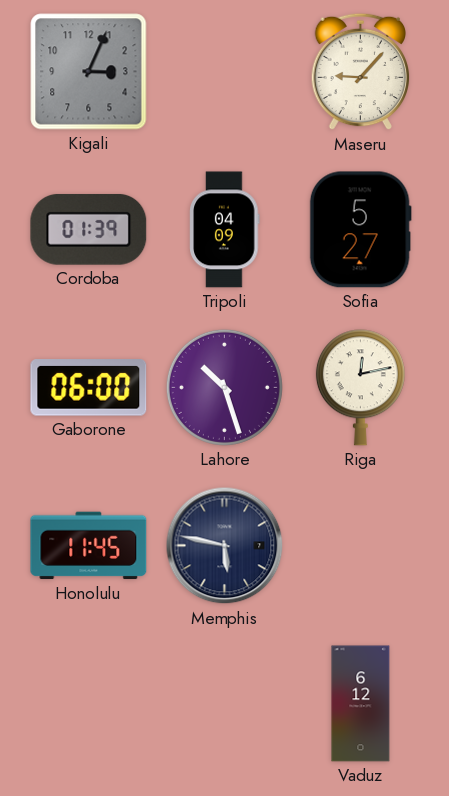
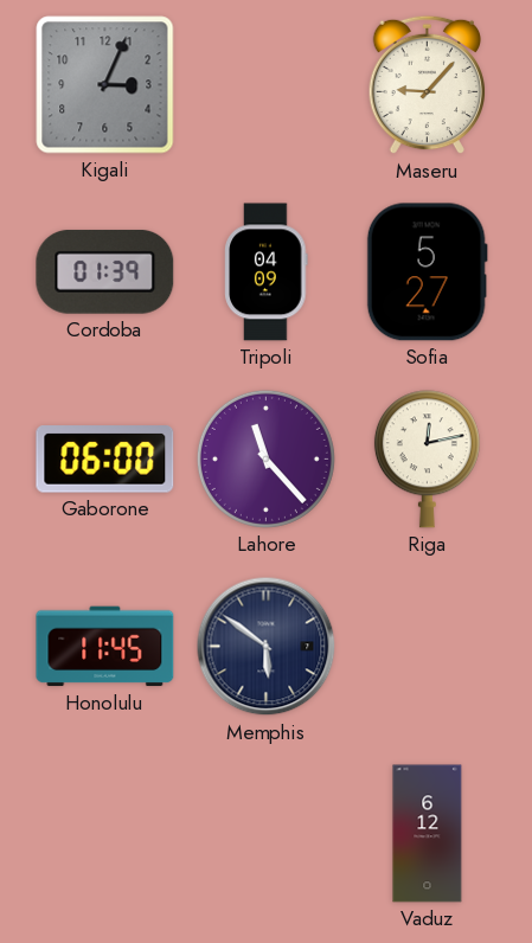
Lahore: 10:27 -> 11:23
Memphis: 5:47 -> 5:51
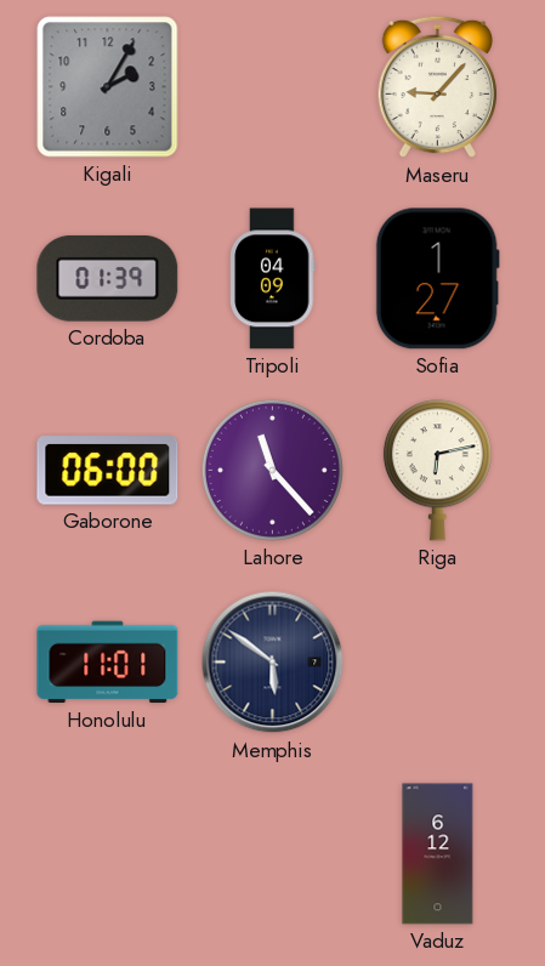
Kigali: 3:04 -> 2:05
Sofia: 5:27 -> 1:27
Riga: 12:13 -> 6:13
Honolulu: 11:45 -> 11:01
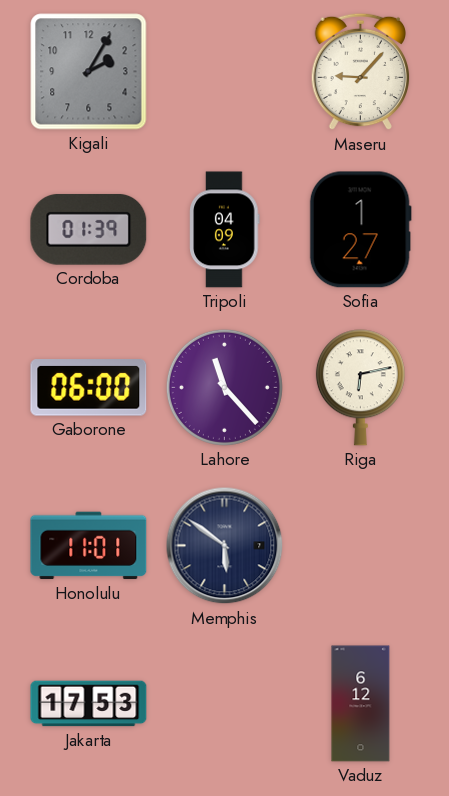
Jakarta: none -> 17:53
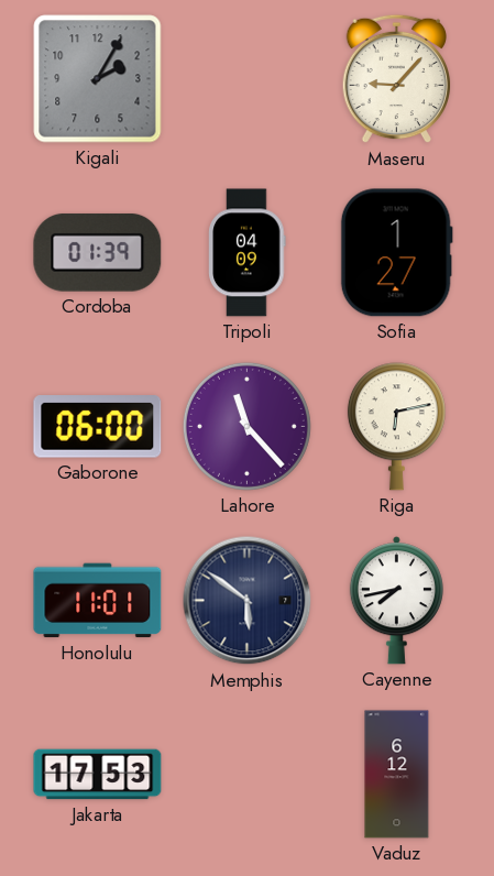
Cayenne: none -> 7:43
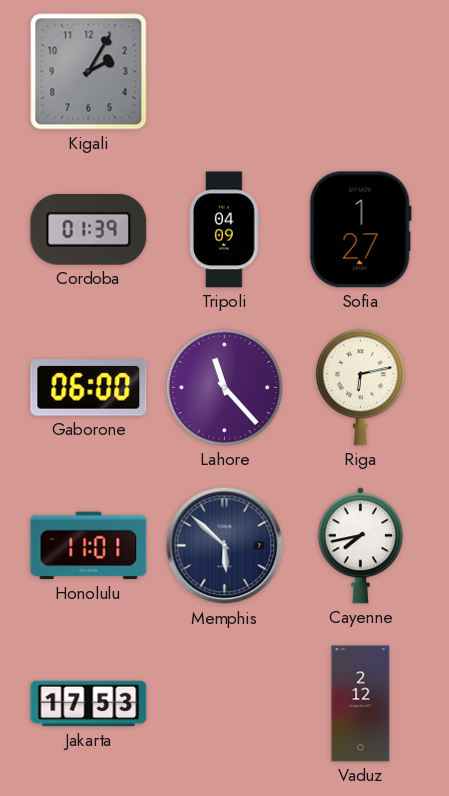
Maseru: 9:07 -> none
Memphis: 5:51 -> 5:52
Vaduz: 6:12 -> 2:12
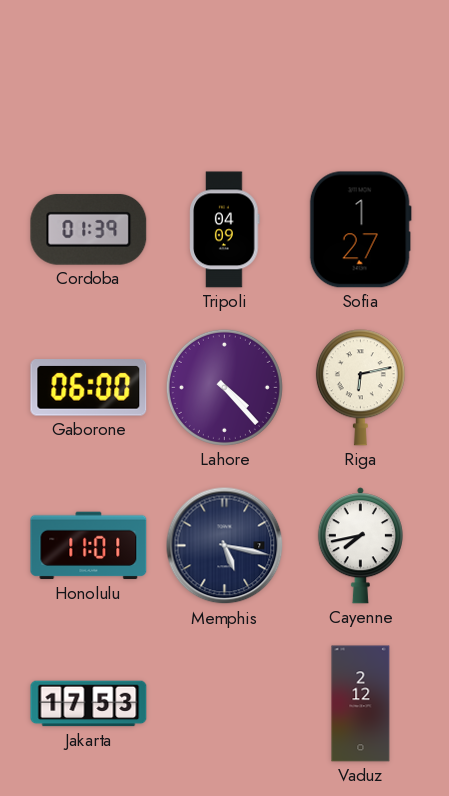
Kigali: 2:05 -> none
Lahore: 11:23 -> 4:23
Memphis: 5:52 -> 5:17
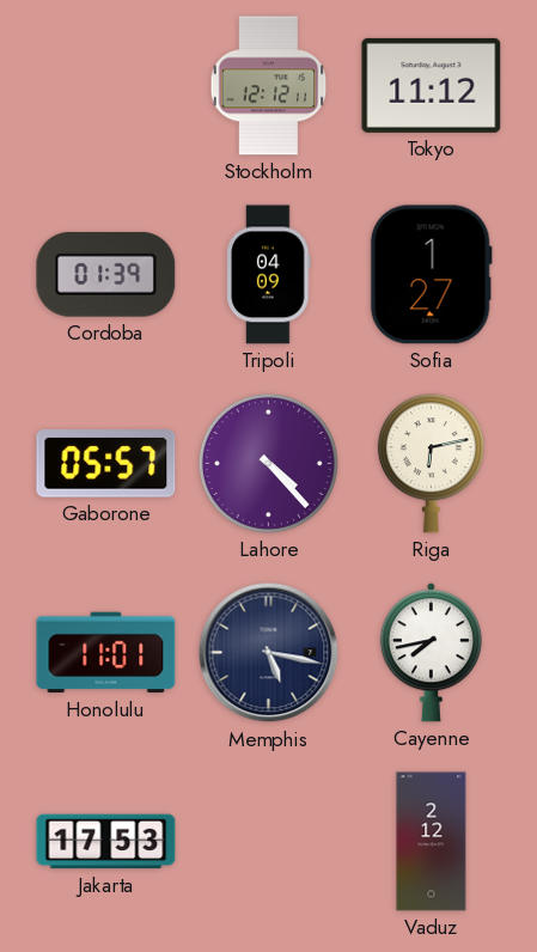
Stockholm: none -> 12:12
Tokyo: none -> 11:12
Gaborone: 06:00 -> 05:57
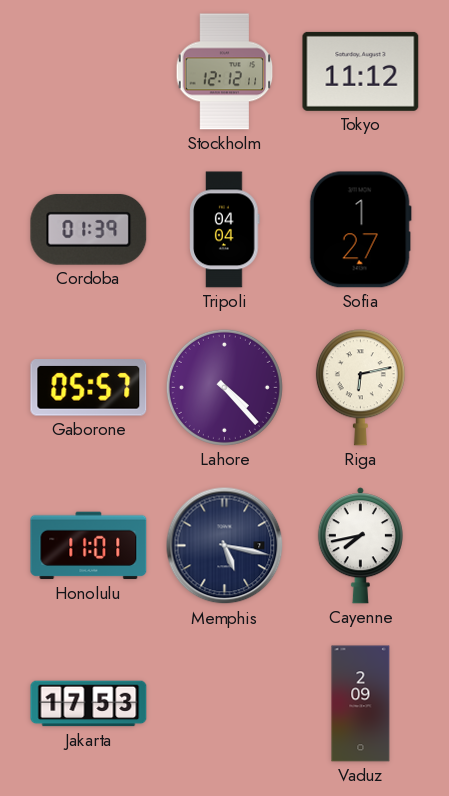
Tripoli: 04:09 -> 04:04
Vaduz: 2:12 -> 2:09
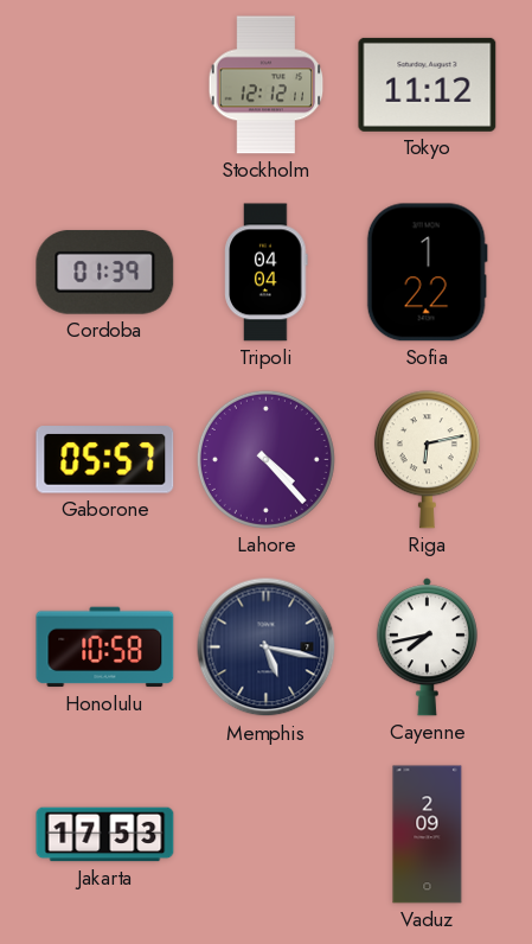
Sofia: 1:27 -> 1:22
Honolulu: 11:01 -> 10:58
